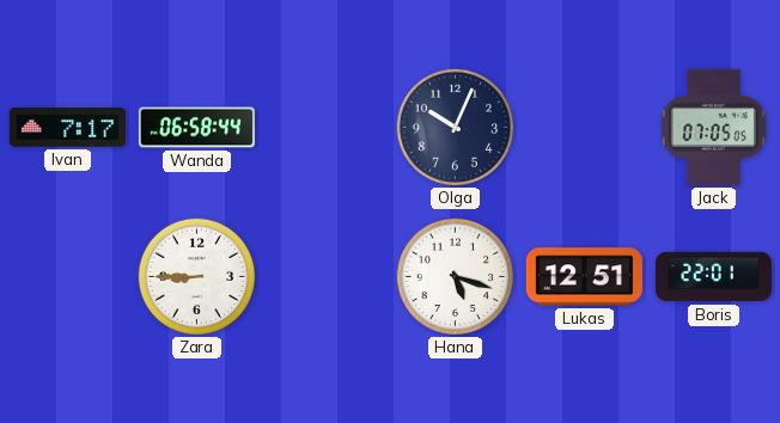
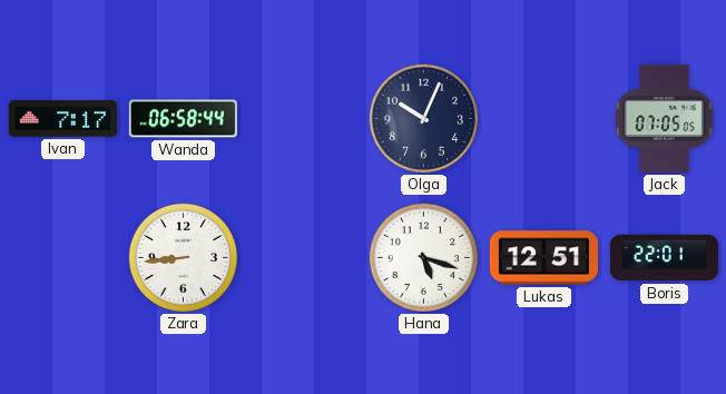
Zara: 8:45 -> 8:44
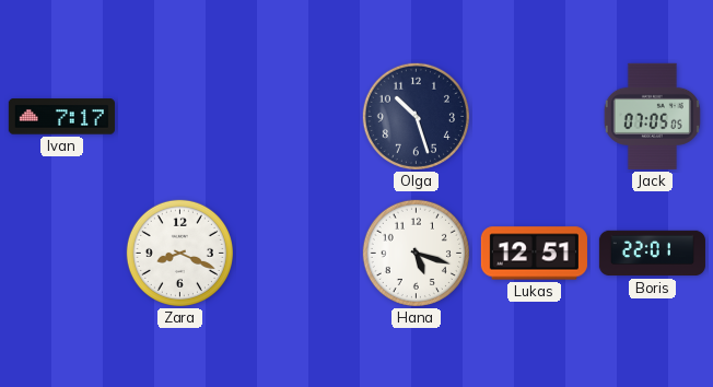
Wanda: 06:58 -> none
Olga: 10:04 -> 10:27
Zara: 8:44 -> 8:19
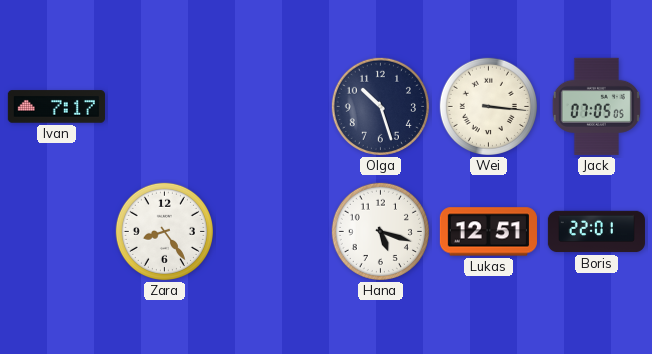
Wei: none -> 3:16
Zara: 8:19 -> 8:24
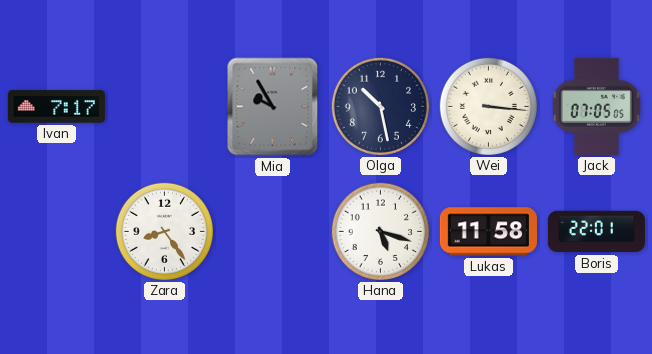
Mia: none -> 9:55
Olga: 10:27 -> 10:28
Lukas: 12:51 -> 11:58
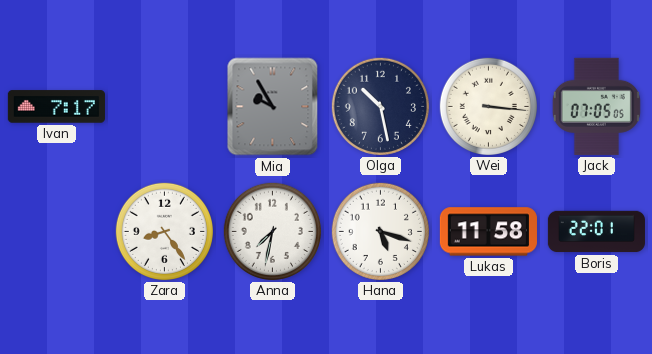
Anna: none -> 7:32
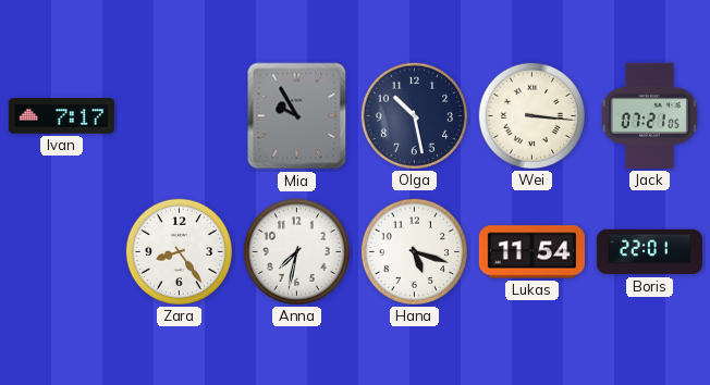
Jack: 07:05 -> 07:21
Lukas: 11:58 -> 11:54
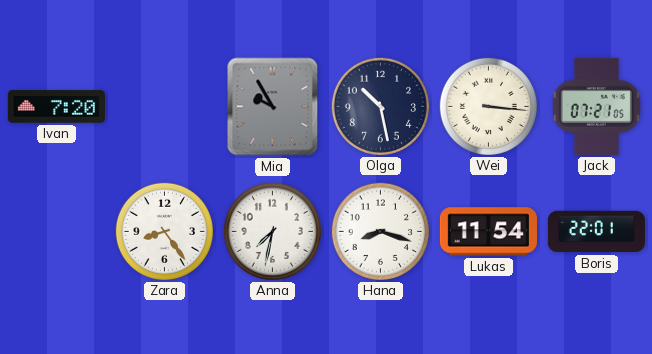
Ivan: 7:17 -> 7:20
Hana: 5:18 -> 8:18
